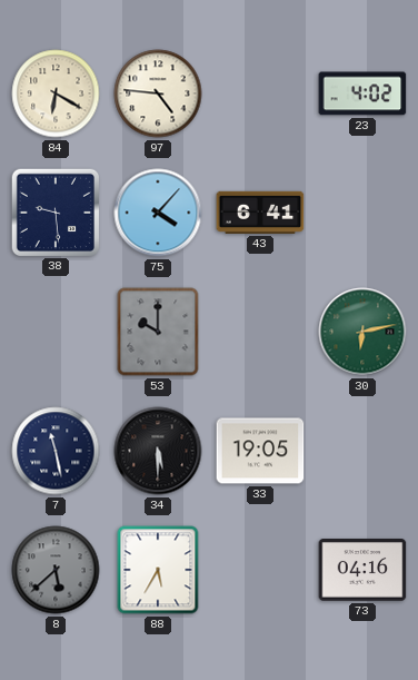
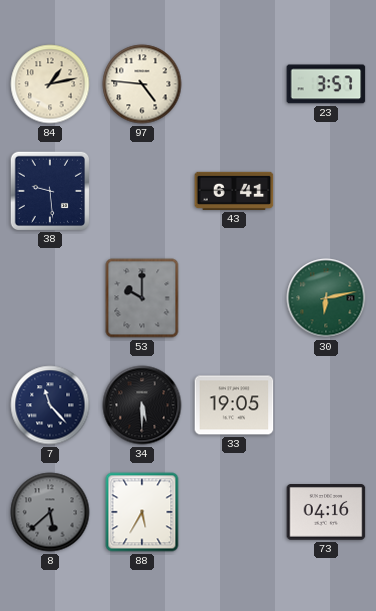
84: 6:20 -> 1:13
23: 4:02 -> 3:57
75: 4:07 -> none
7: 11:28 -> 11:23
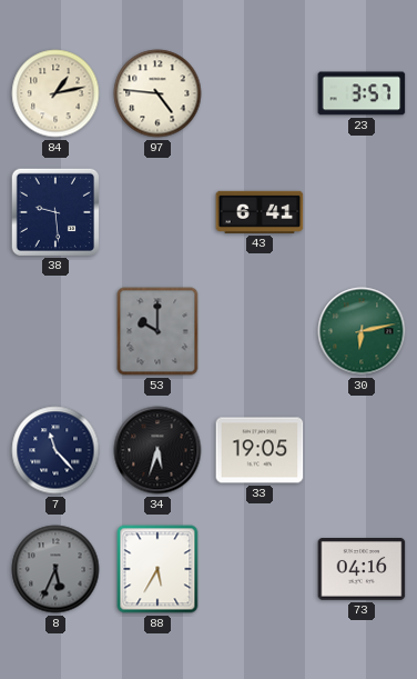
34: 5:30 -> 5:33
8: 5:38 -> 5:34
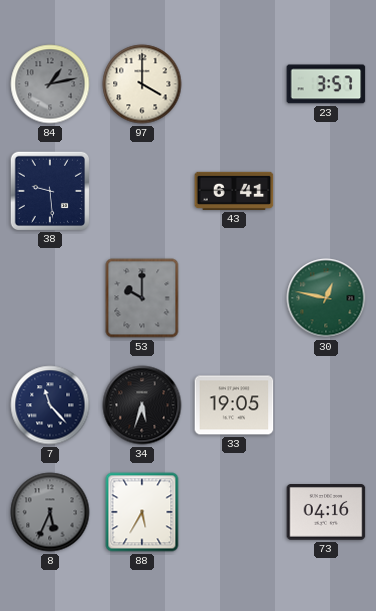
84 dial: cream -> grey
97: 4:46 -> 4:00
30: 6:13 -> 12:47
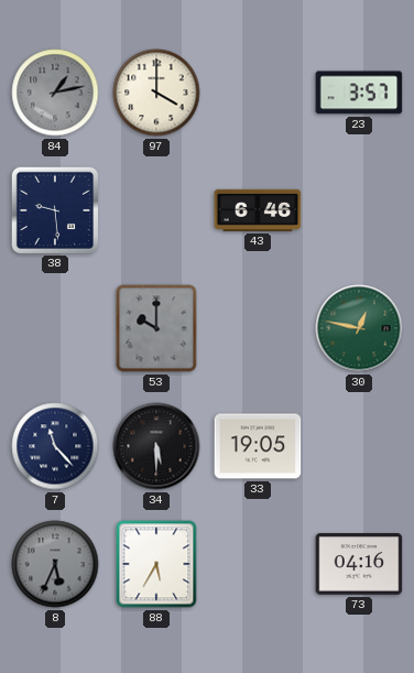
43: 6:41 -> 6:46
34: 5:33 -> 5:30
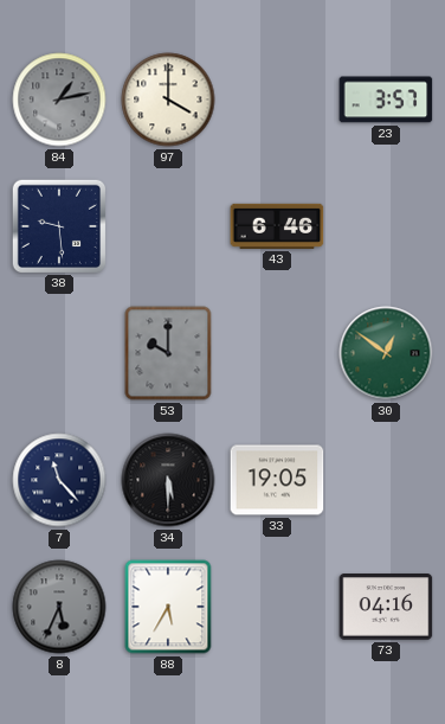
30: 12:47 -> 12:51
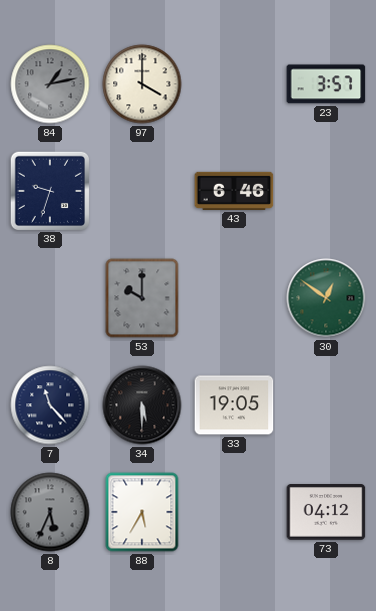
38: 9:29 -> 9:33
73: 04:16 -> 04:12
